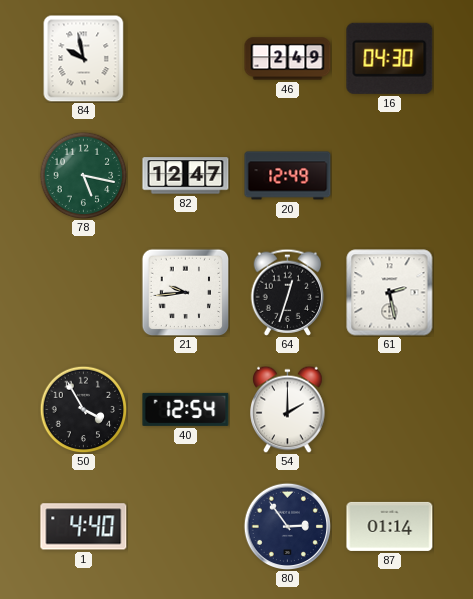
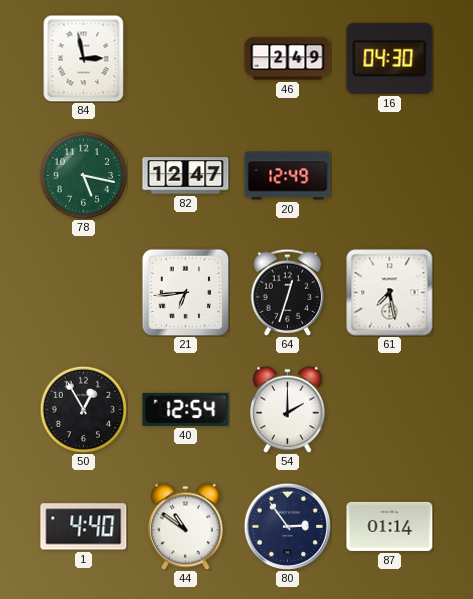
84: 9:58 -> 2:58
21: 9:44 -> 6:44
61: 2:28 -> 7:28
50: 3:55 -> 12:55
44: none -> 10:51
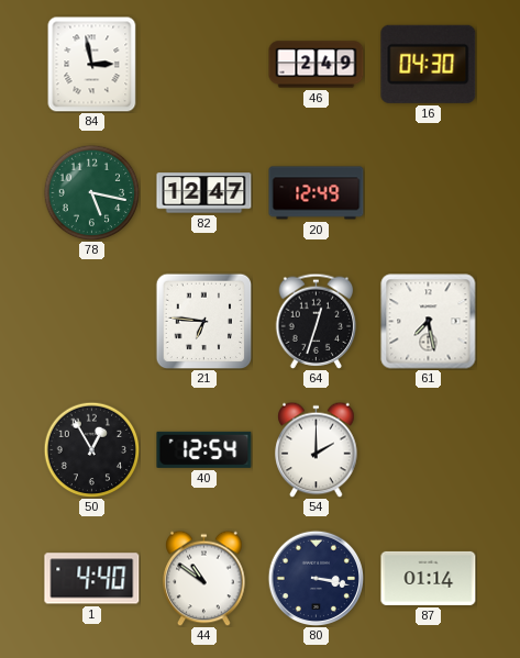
21: 6:44 -> 6:46
80: 2:54 -> 3:17
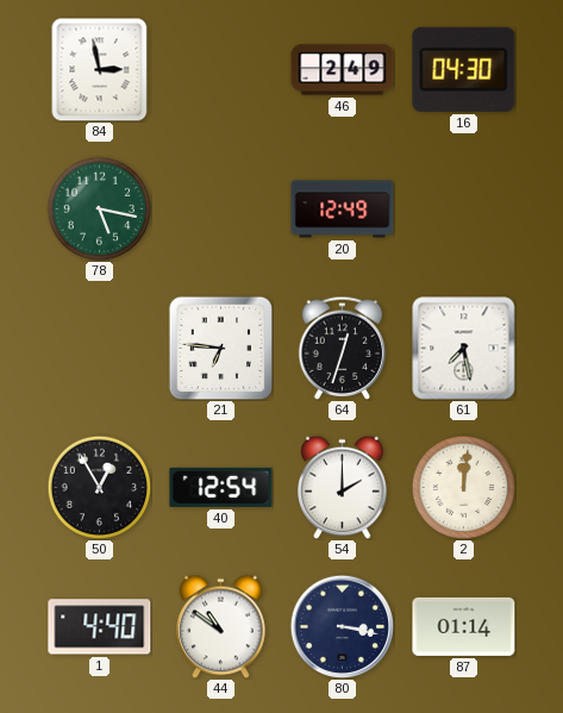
82: 12:47 -> none
2: none -> 12:01
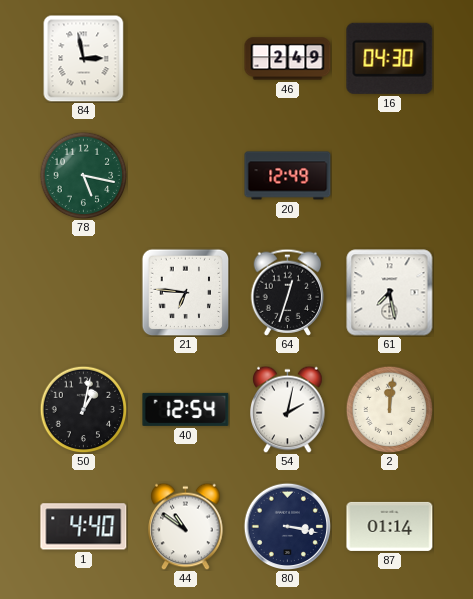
50: 12:55 -> 1:02
54: 2:00 -> 2:02
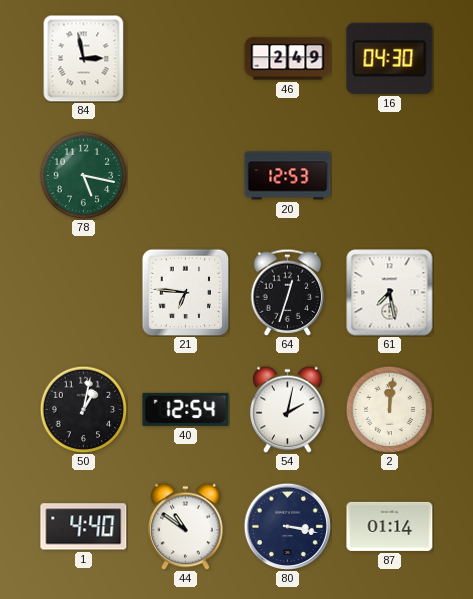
20: 12:49 -> 12:53
